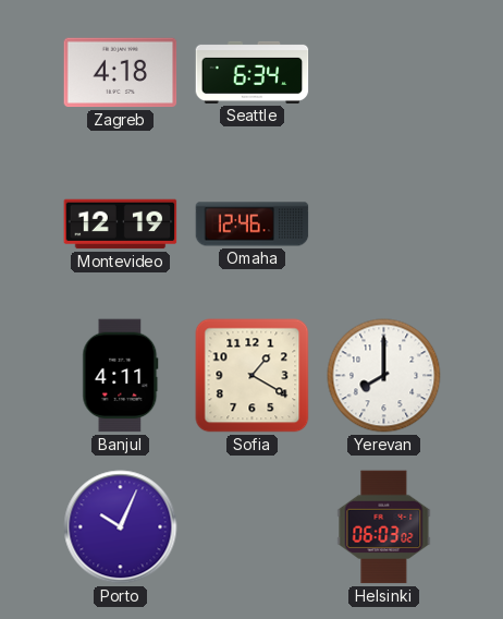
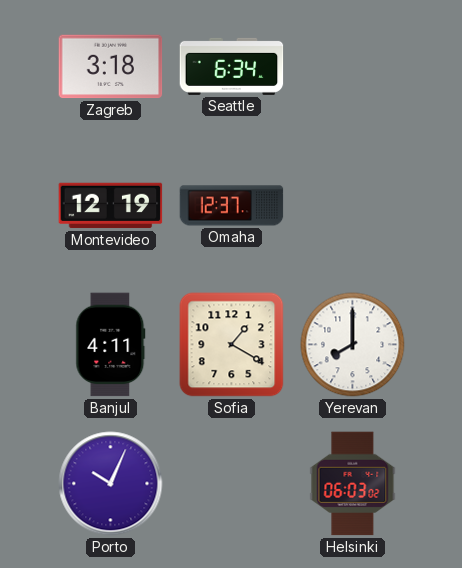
Zagreb: 4:18 -> 3:18
Omaha: 12:46 -> 12:37
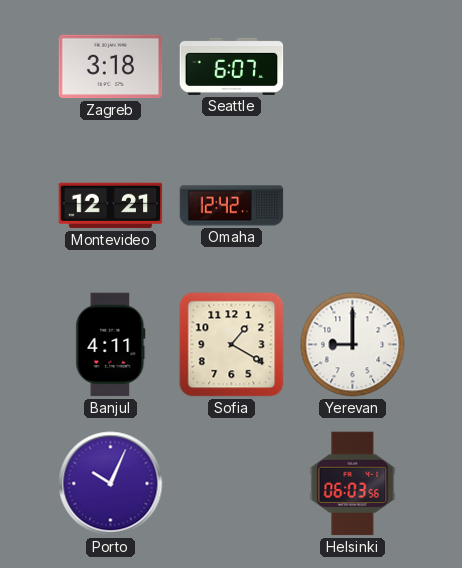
Seattle: 6:34 -> 6:07
Montevideo: 12:19 -> 12:21
Omaha: 12:37 -> 12:42
Yerevan: 8:00 -> 9:00
Helsinki: 06:03:02 -> 06:03:56
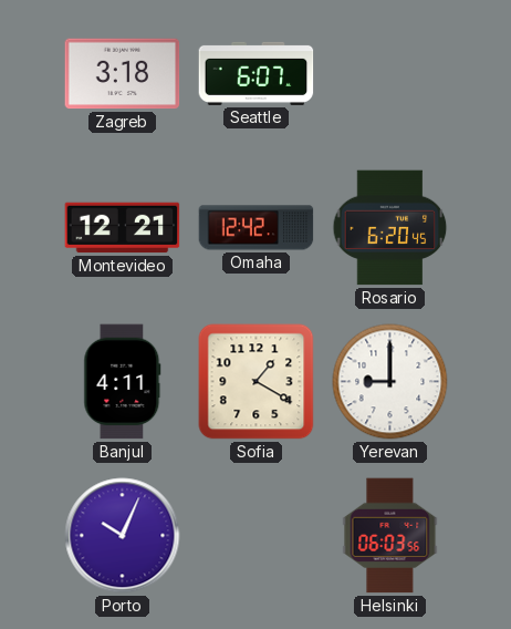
Rosario: none -> 6:20
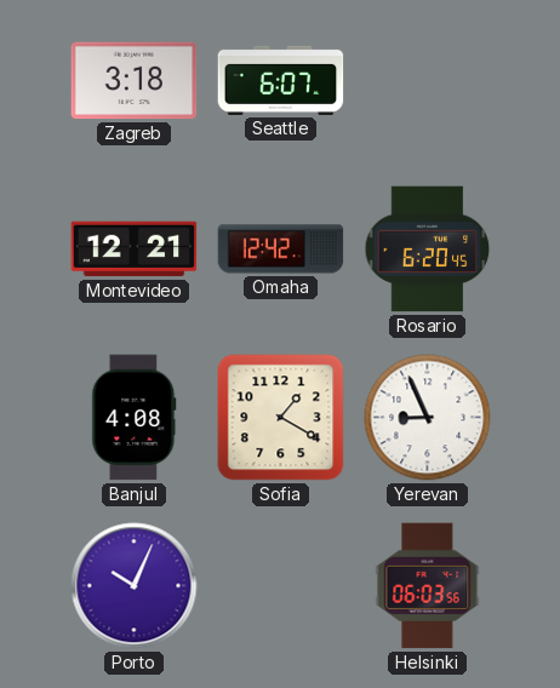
Banjul: 4:11 -> 4:08
Yerevan: 9:00 -> 8:56
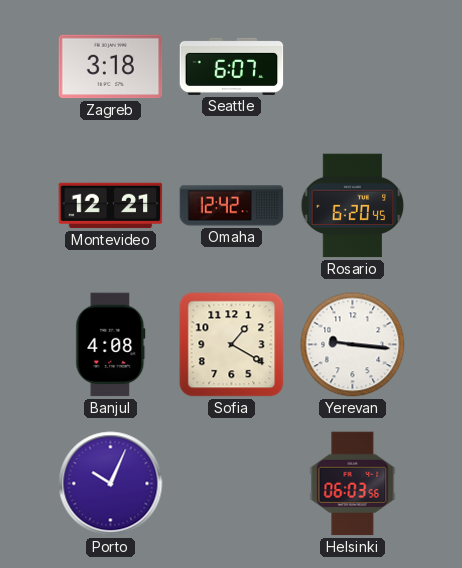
Yerevan: 8:56 -> 9:16
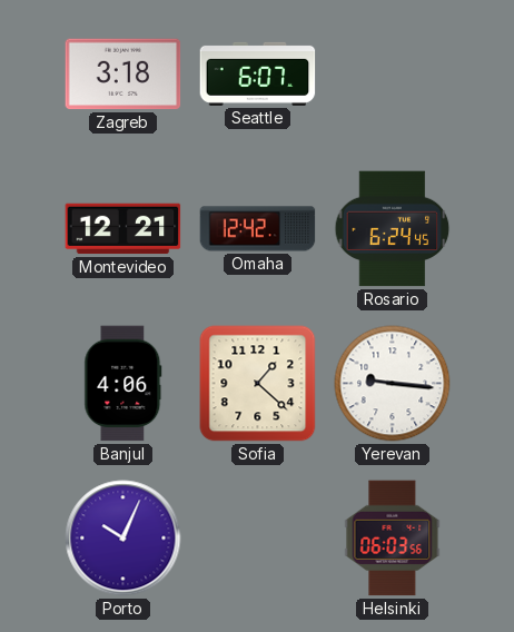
Rosario: 6:20 -> 6:24
Banjul: 4:08 -> 4:06
Sofia: 1:20 -> 1:22
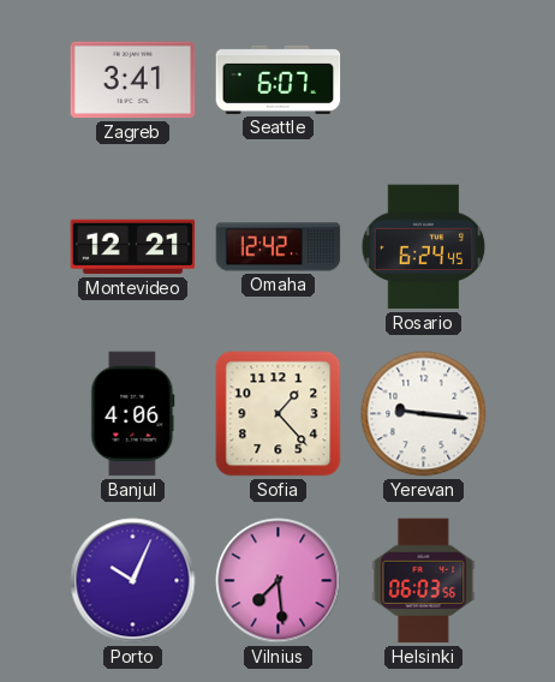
Zagreb: 3:18 -> 3:41
Sofia: 1:22 -> 1:23
Vilnius: none -> 7:29
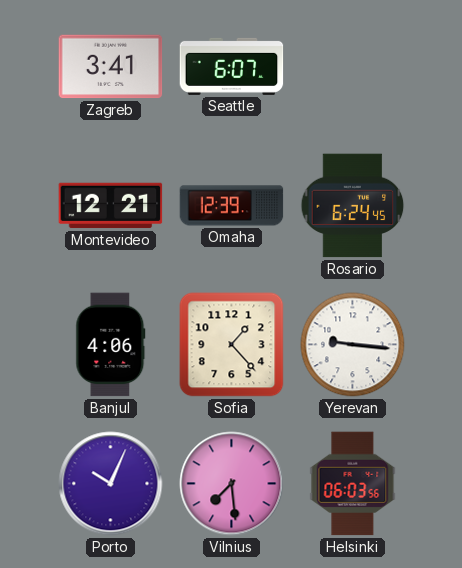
Omaha: 12:42 -> 12:39
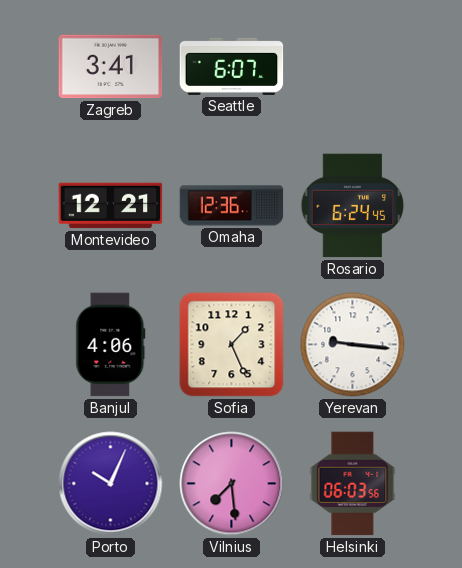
Omaha: 12:39 -> 12:36
Sofia: 1:23 -> 1:26
